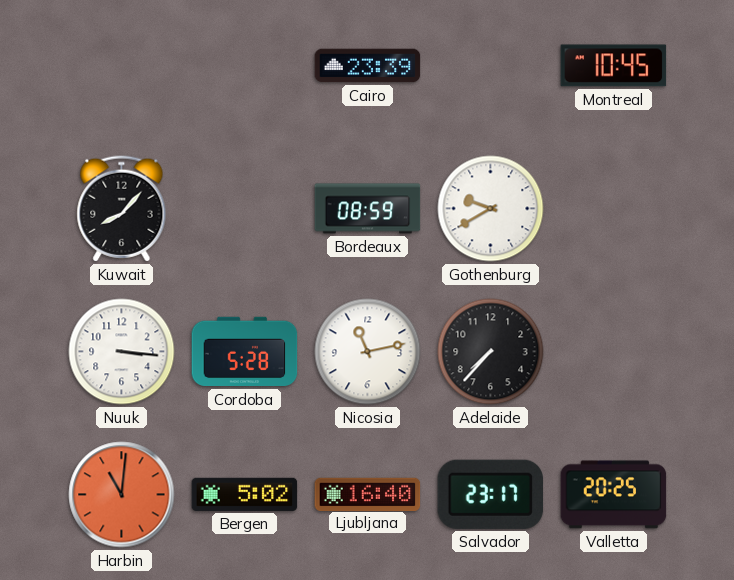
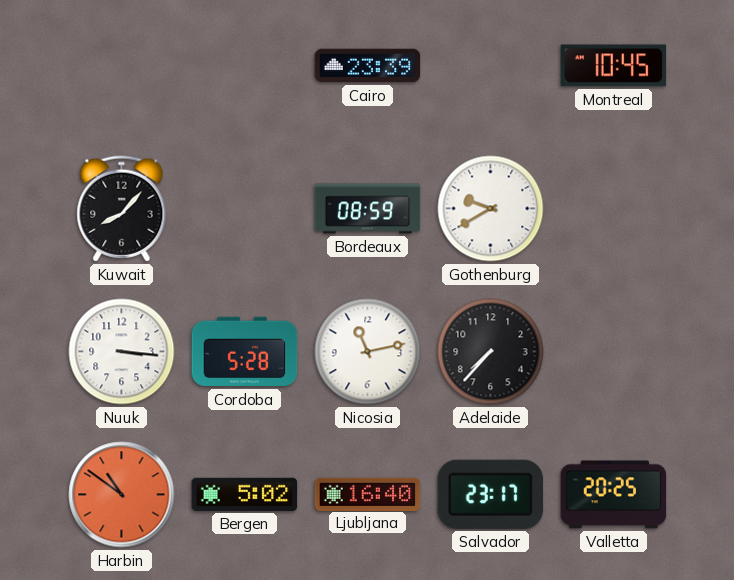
Harbin: 11:01 -> 10:51
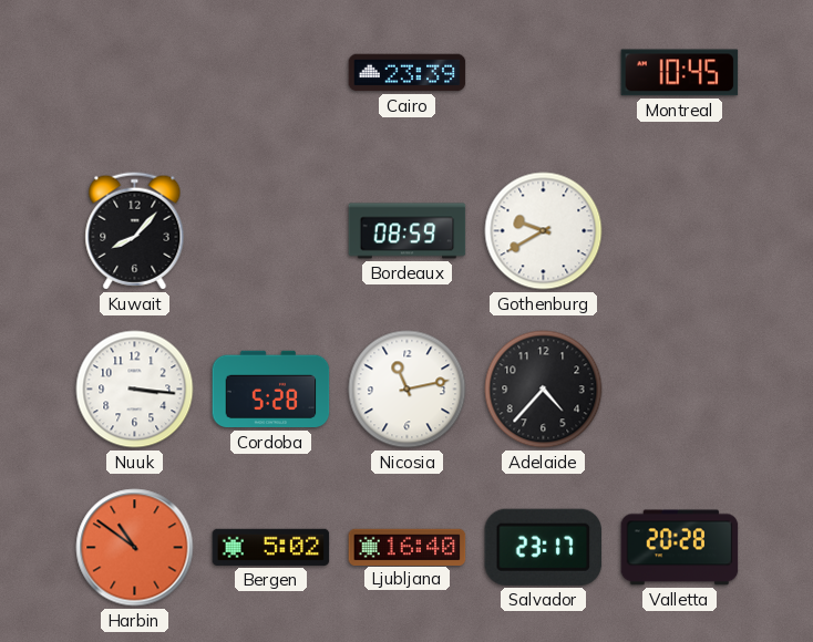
Adelaide: 7:37 -> 4:37
Valletta: 20:25 -> 20:28
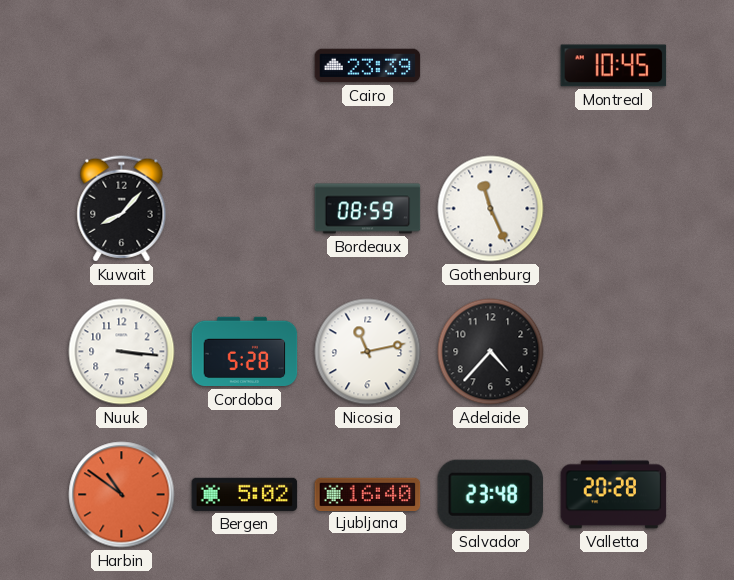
Gothenburg: 9:40 -> 11:26
Salvador: 23:17 -> 23:48
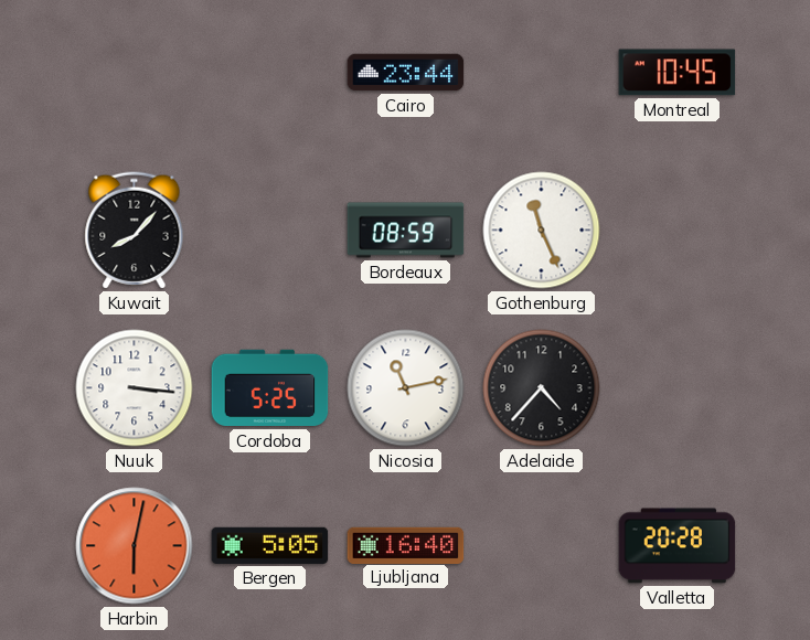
Cairo: 23:39 -> 23:44
Cordoba: 5:28 -> 5:25
Harbin: 10:51 -> 6:02
Bergen: 5:02 -> 5:05
Salvador: 23:48 -> none
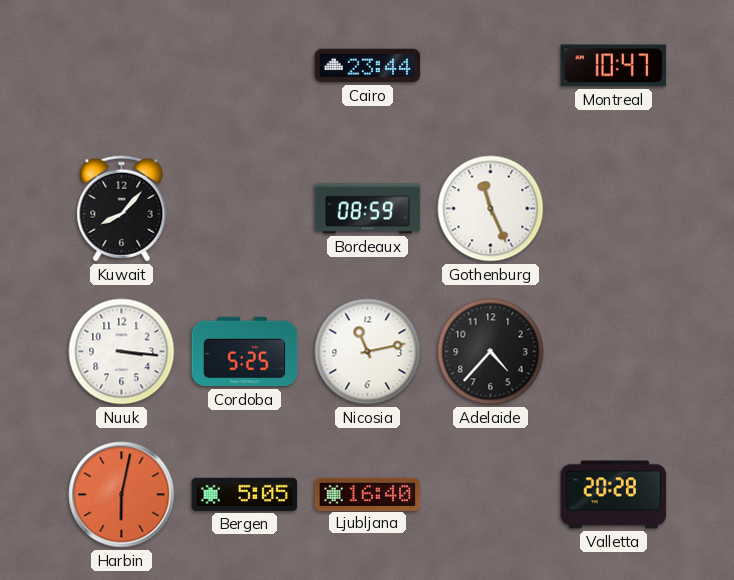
Montreal: 10:45 -> 10:47
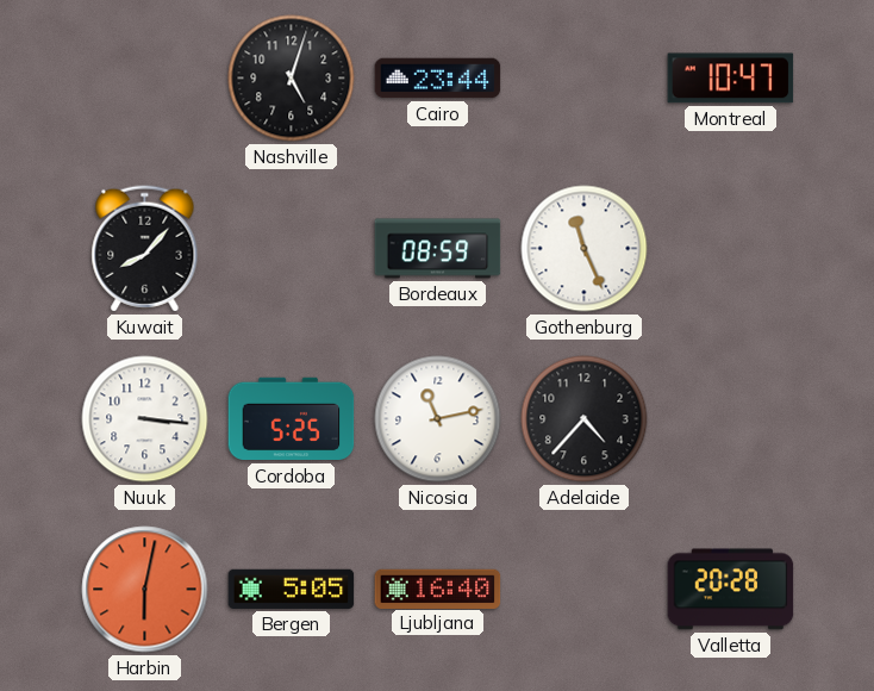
Nashville: none -> 5:03
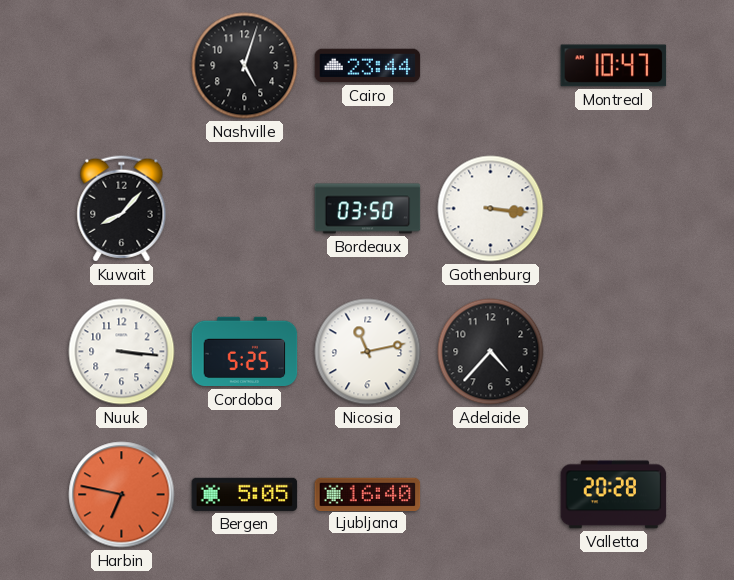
Bordeaux: 08:59 -> 03:50
Gothenburg: 11:26 -> 3:16
Harbin: 6:02 -> 6:47
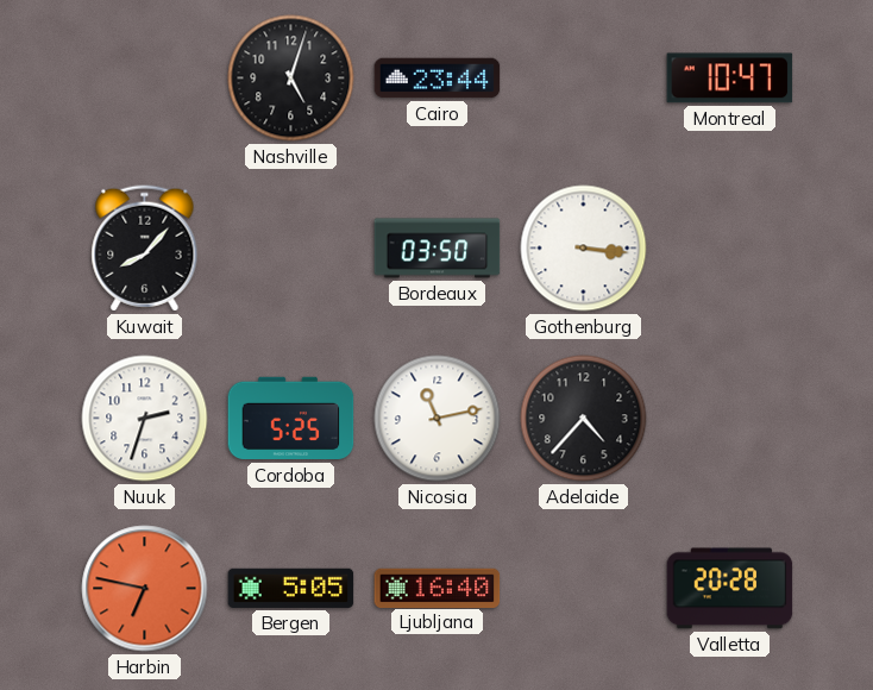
Nuuk: 3:16 -> 2:33
